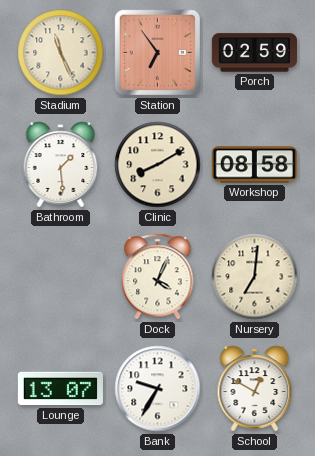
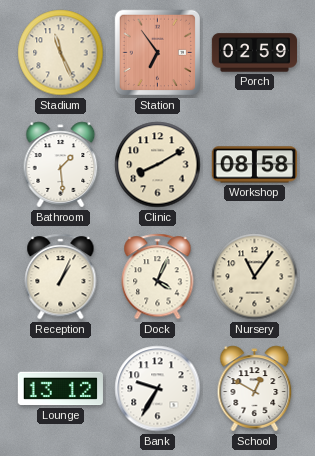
Reception: none -> 1:04
Nursery: 7:01 -> 11:06
Lounge: 13:07 -> 13:12
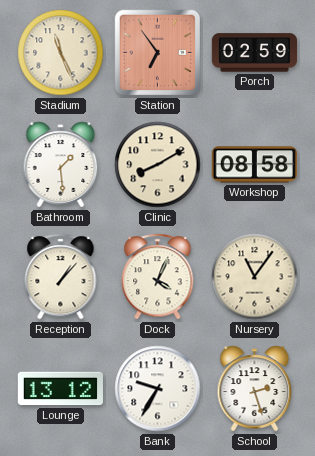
Reception: 1:04 -> 1:07
School: 12:50 -> 2:27
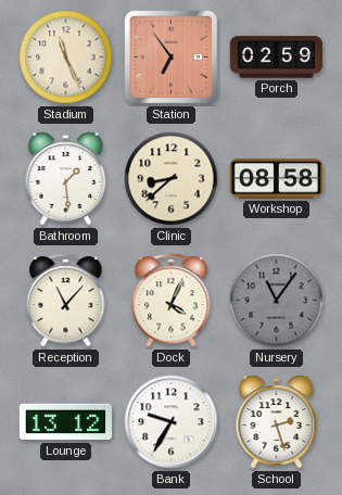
Clinic: 8:10 -> 8:38
Reception: 1:07 -> 11:07
Nursery dial: cream -> grey
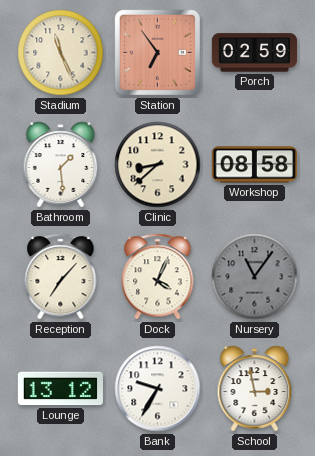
Reception: 11:07 -> 7:07
School: 2:27 -> 2:58
